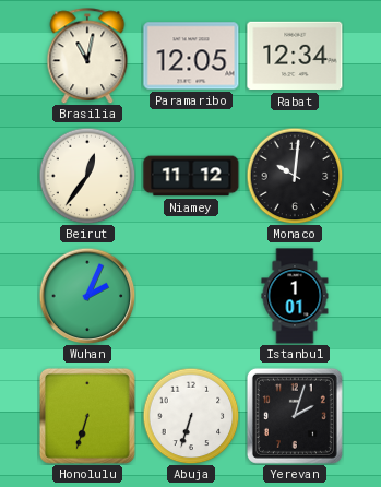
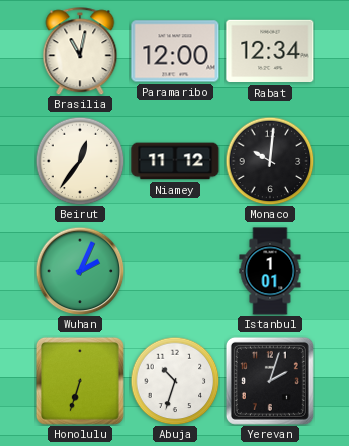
Paramaribo: 12:05 -> 12:00
Abuja: 6:33 -> 10:33
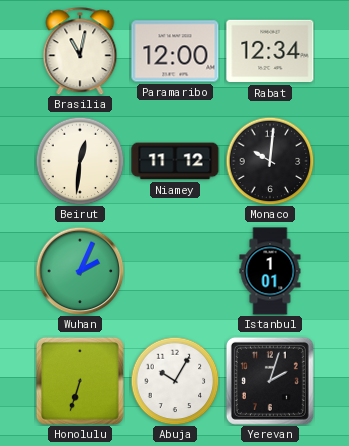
Beirut: 12:36 -> 12:31
Abuja: 10:33 -> 10:05
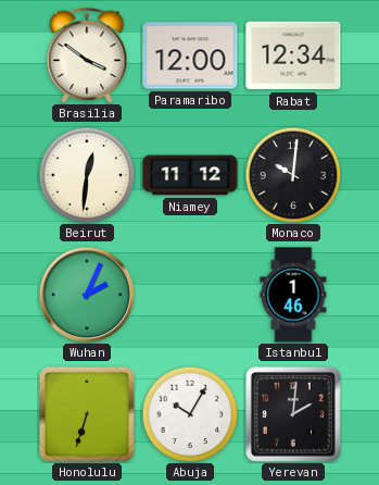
Brasilia: 11:02 -> 3:51
Istanbul: 1:01 -> 1:46
Yerevan: 2:03 -> 2:01
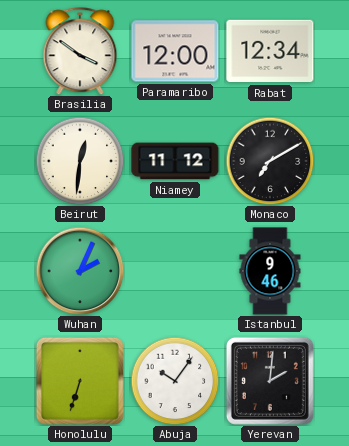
Monaco: 10:01 -> 7:10
Istanbul: 1:46 -> 9:46
Abuja: 10:05 -> 10:06
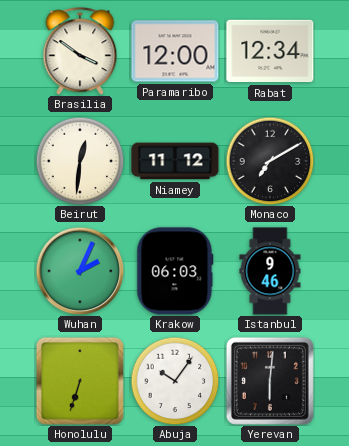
Krakow: none -> 06:03
Yerevan: 2:01 -> 6:01
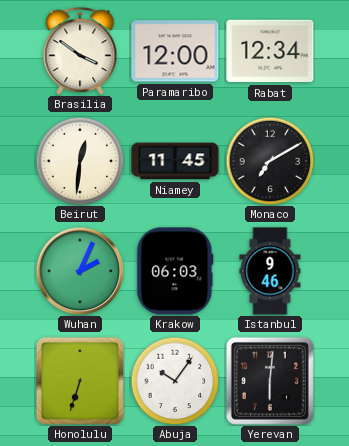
Niamey: 11:12 -> 11:45
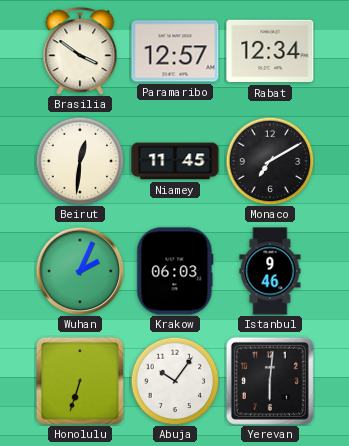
Paramaribo: 12:00 -> 12:57
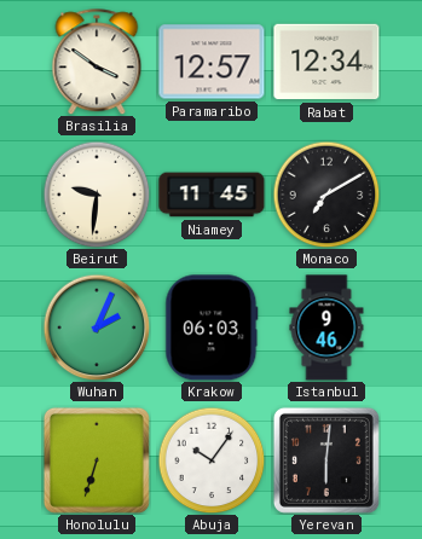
Beirut: 12:31 -> 9:31
